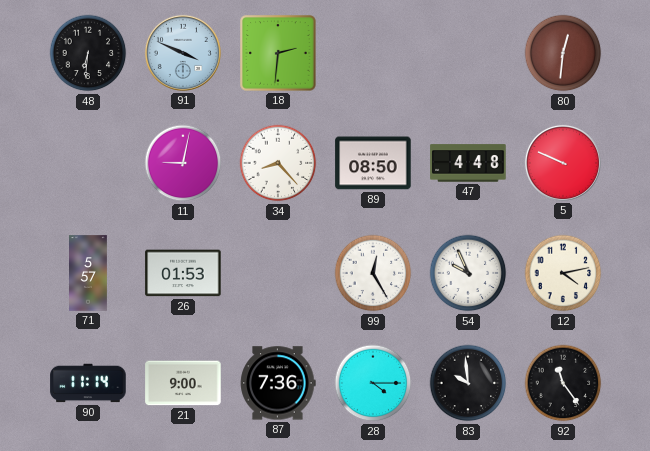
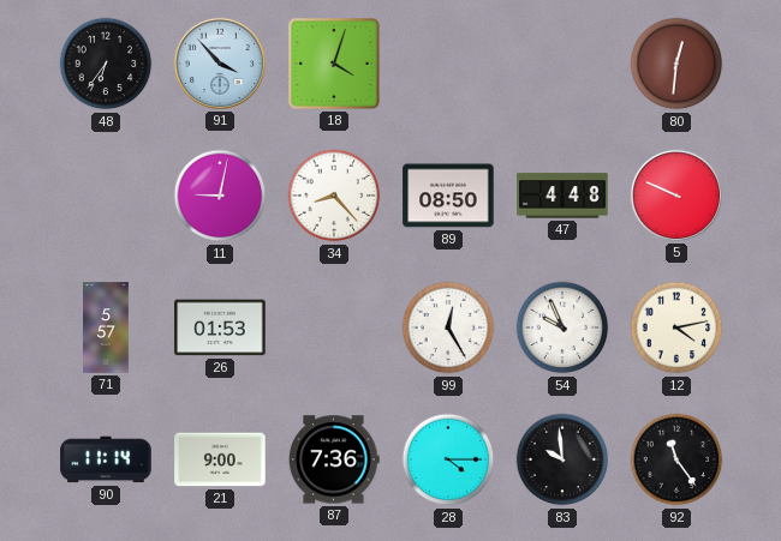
48: 6:31 -> 6:36
91: 3:49 -> 3:53
18: 2:31 -> 4:03
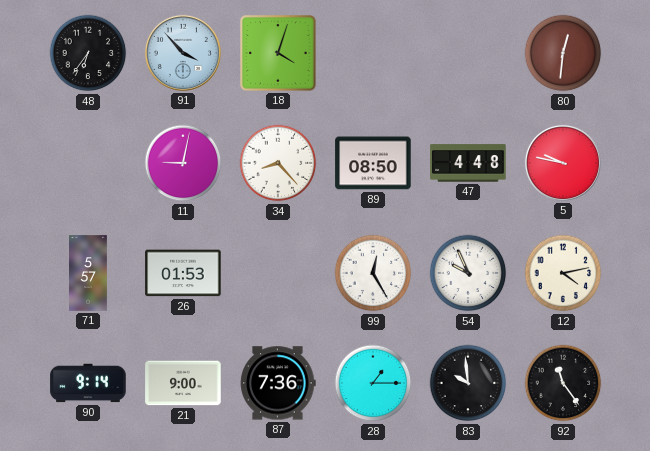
5: 9:49 -> 9:47
90: 11:14 -> 9:14
28: 4:15 -> 1:15
